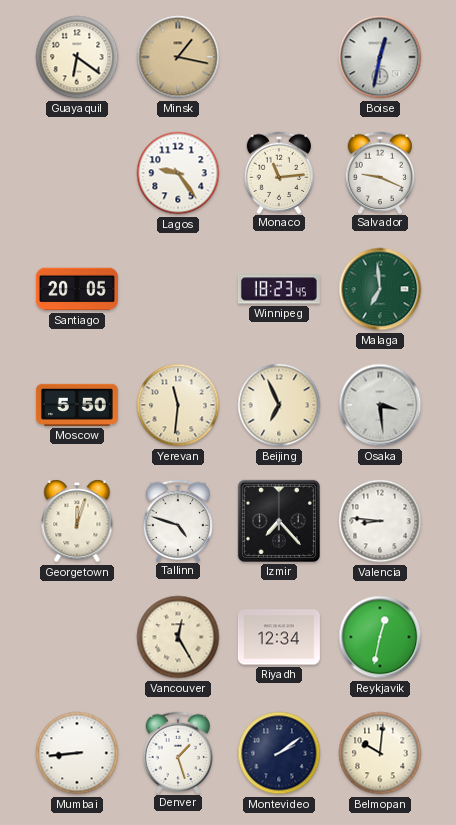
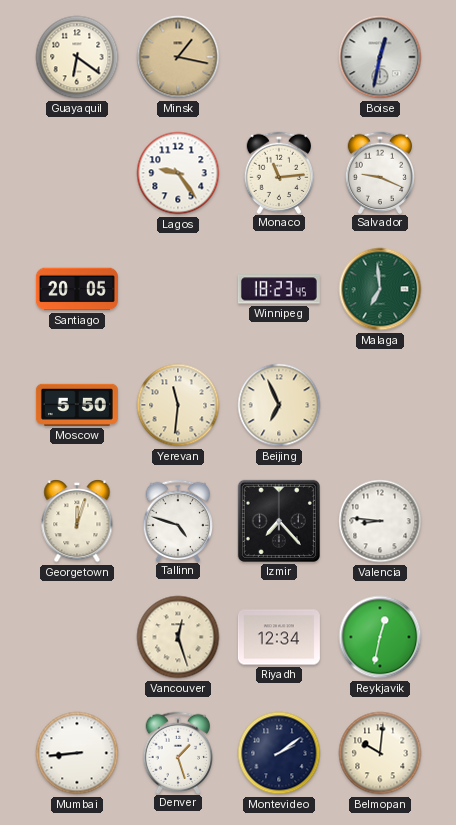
Osaka: 3:29 -> none
Vancouver: 12:25 -> 12:27
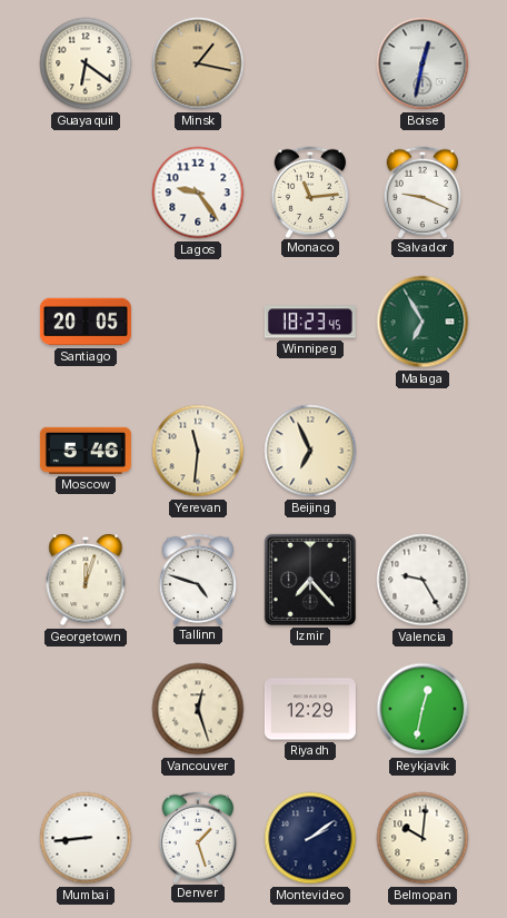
Malaga: 6:59 -> 6:55
Moscow: 5:50 -> 5:46
Valencia: 8:46 -> 9:25
Riyadh: 12:34 -> 12:29
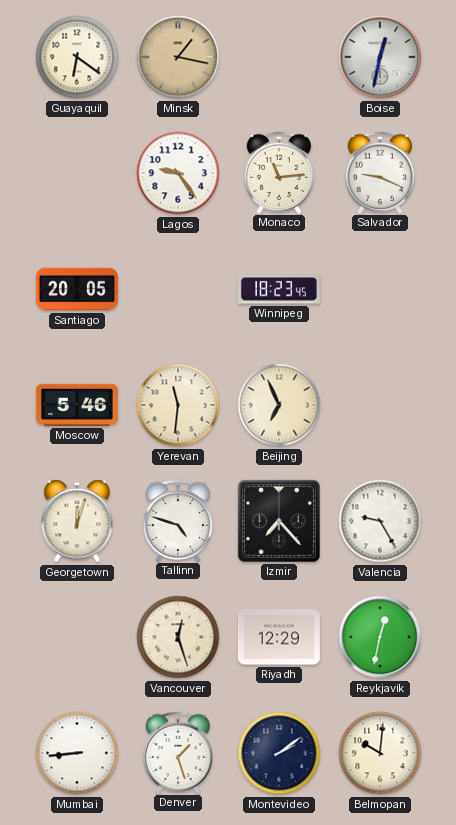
Malaga: 6:55 -> none
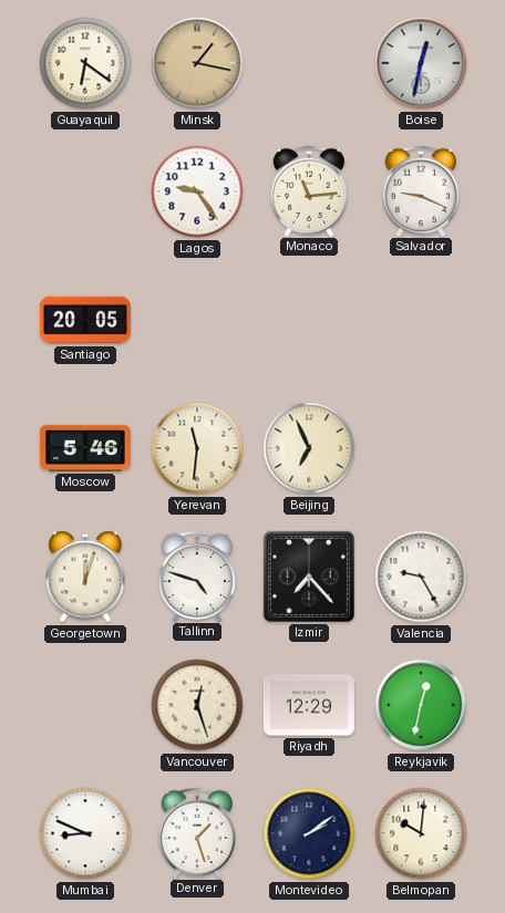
Winnipeg: 18:23 -> none
Mumbai: 8:44 -> 8:49
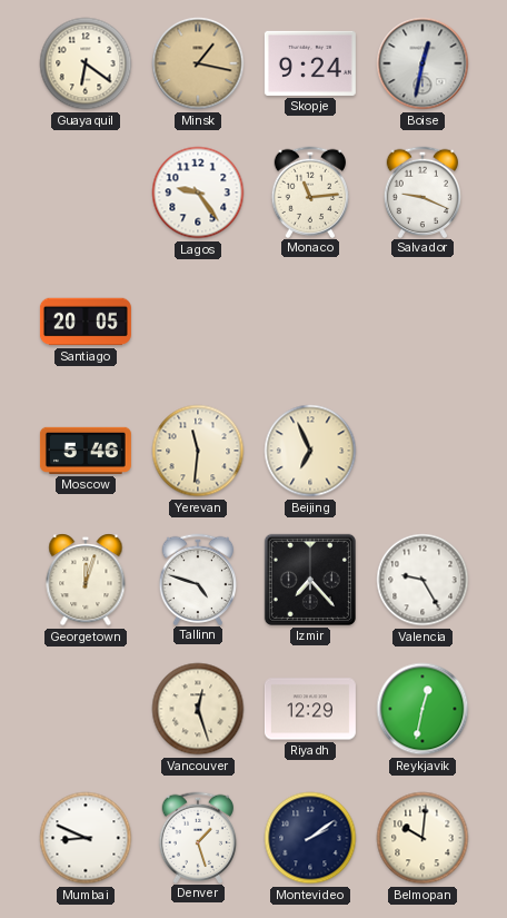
Skopje: none -> 9:24
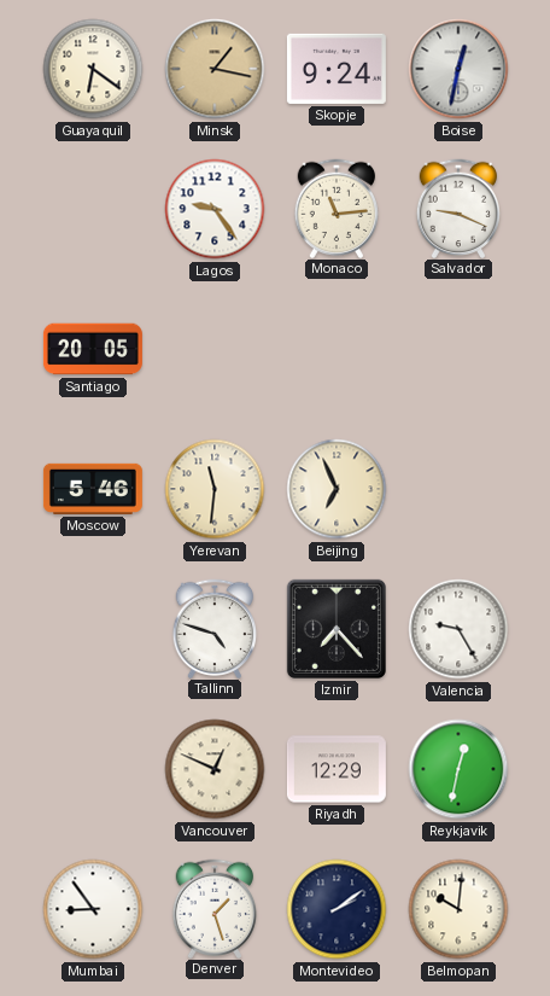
Georgetown: 12:03 -> none
Vancouver: 12:27 -> 12:49
Mumbai: 8:49 -> 8:54
